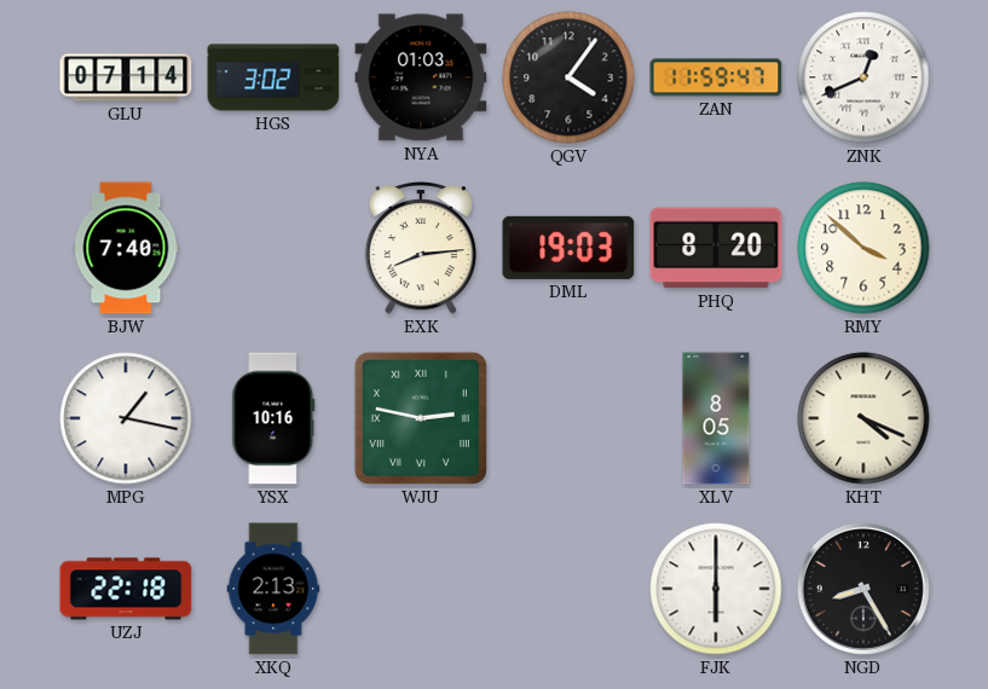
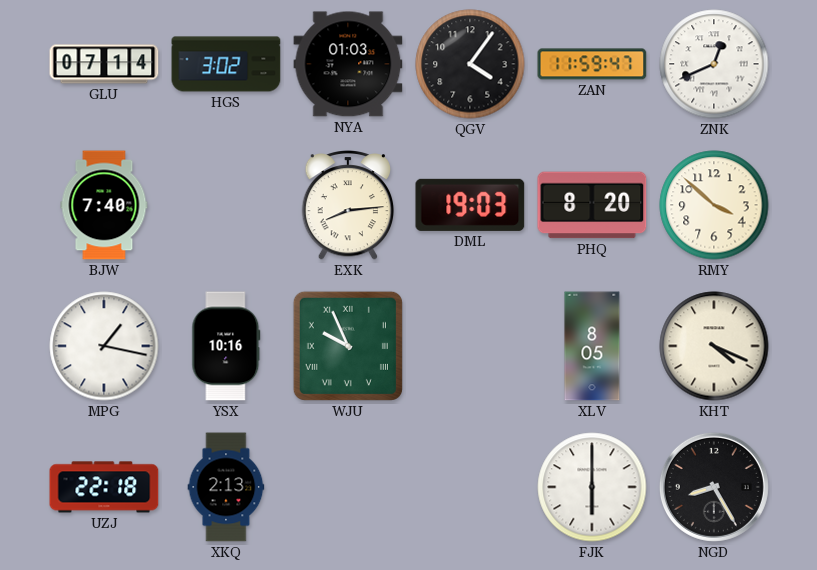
WJU: 2:47 -> 9:56
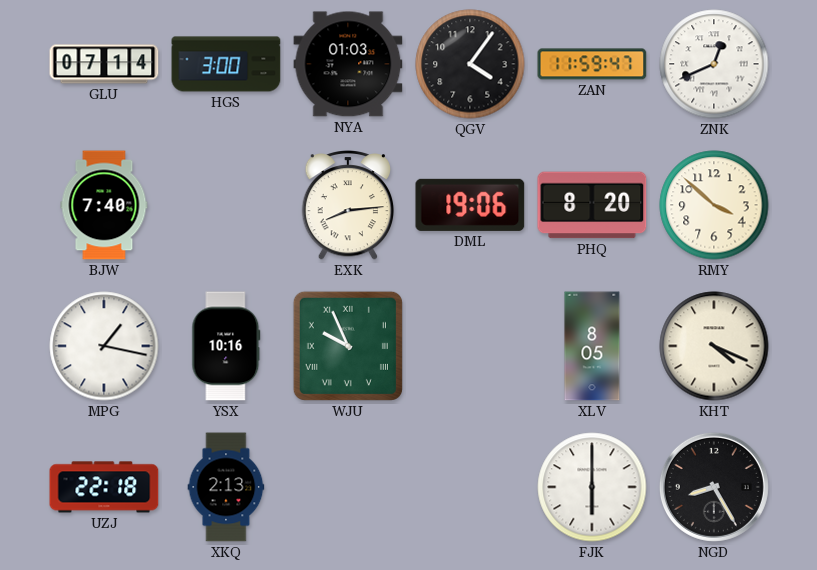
HGS: 3:02 -> 3:00
DML: 19:03 -> 19:06
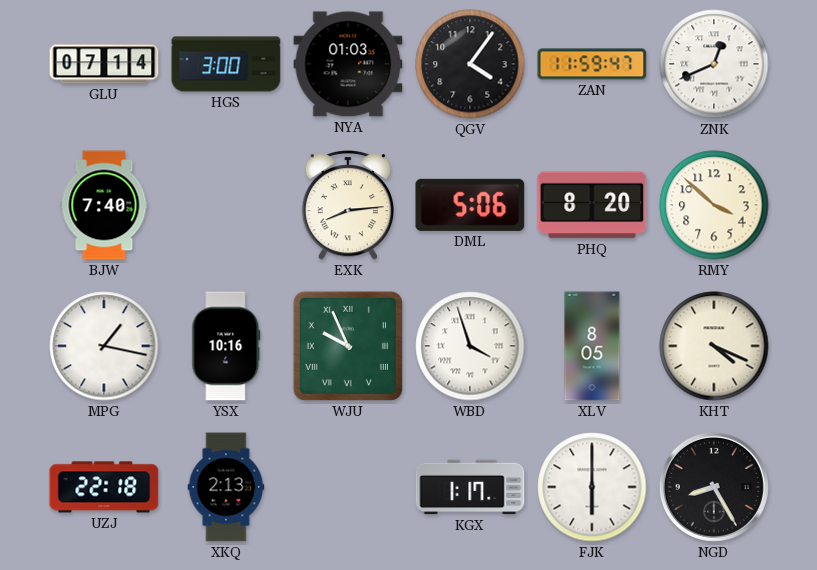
DML: 19:06 -> 5:06
WBD: none -> 3:57
KGX: none -> 1:17
